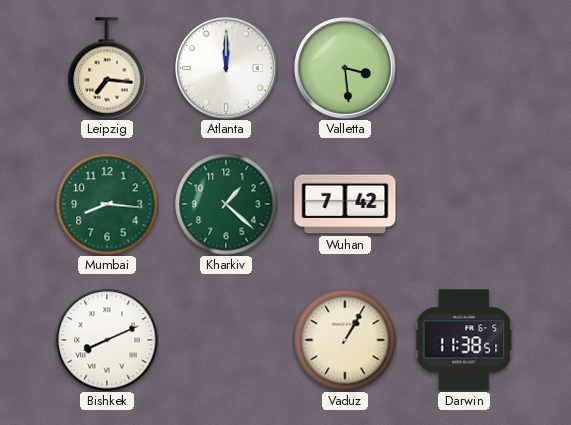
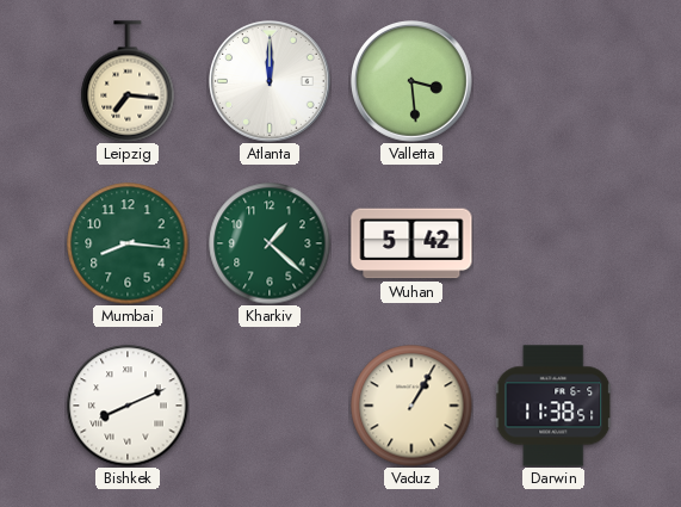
Wuhan: 7:42 -> 5:42
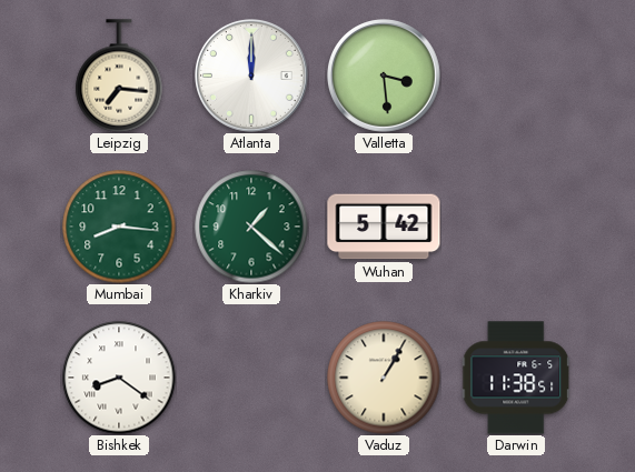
Bishkek: 8:11 -> 8:21
